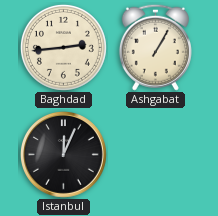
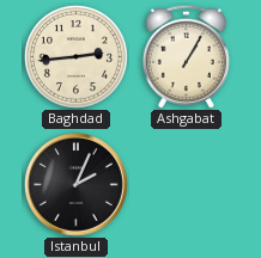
Istanbul: 12:04 -> 2:04
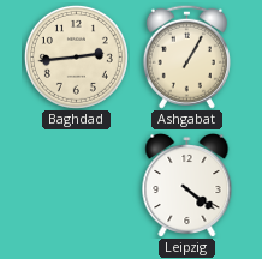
Istanbul: 2:04 -> none
Leipzig: none -> 4:21
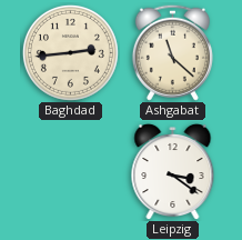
Ashgabat: 1:05 -> 11:22
Leipzig: 4:21 -> 3:21
